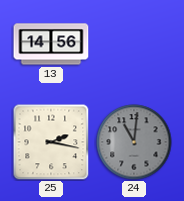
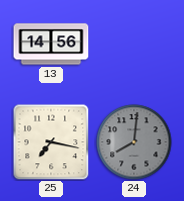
25: 2:17 -> 7:17
24: 11:01 -> 8:01
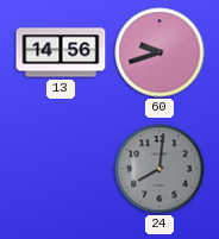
60: none -> 9:42
25: 7:17 -> none
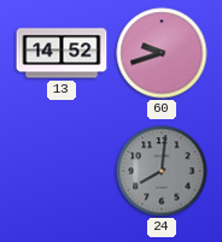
13: 14:56 -> 14:52
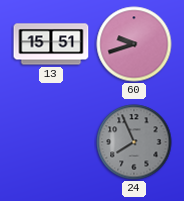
13: 14:52 -> 15:51
24: 8:01 -> 7:56
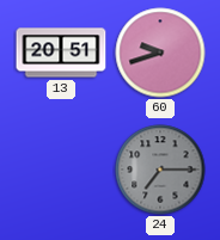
13: 15:51 -> 20:51
24: 7:56 -> 7:15
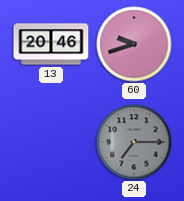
13: 20:51 -> 20:46
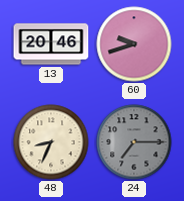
48: none -> 8:34
